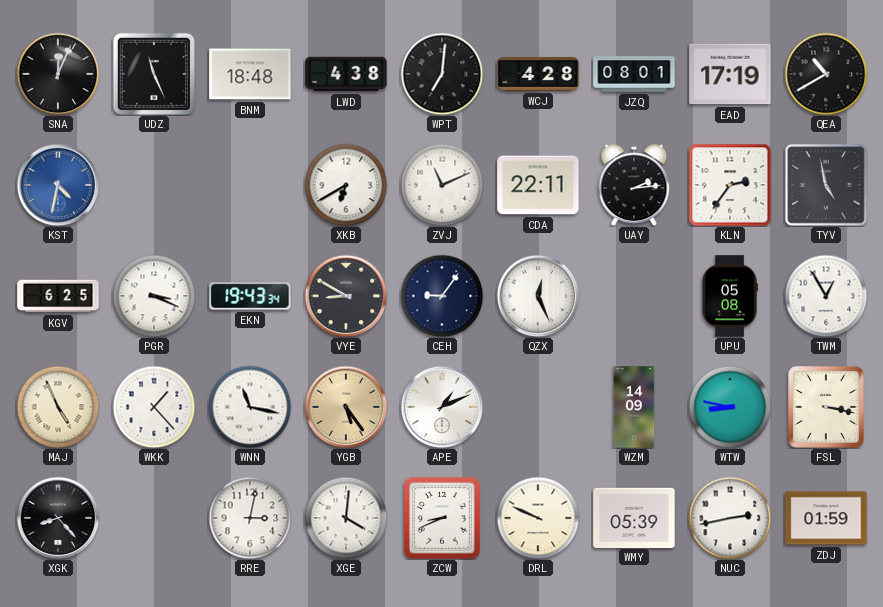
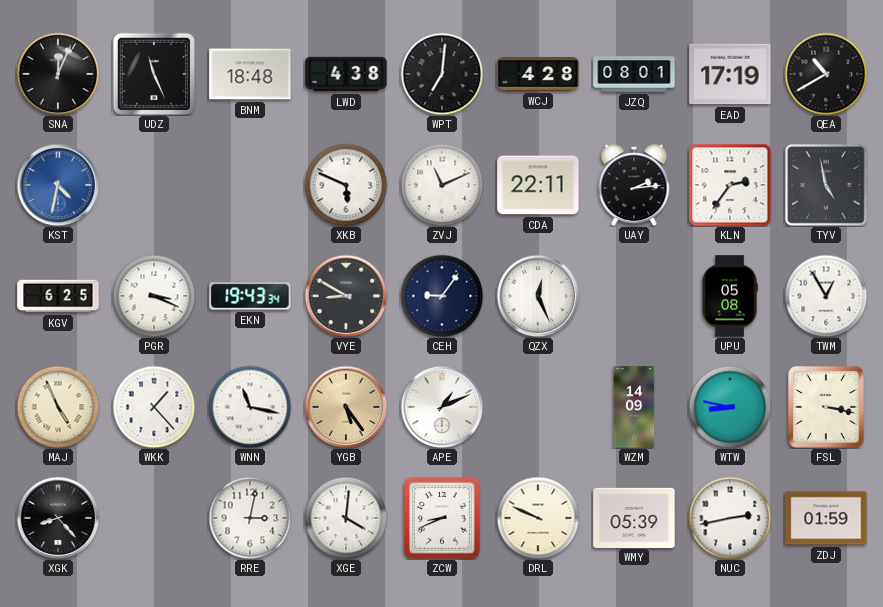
XKB: 6:40 -> 5:49
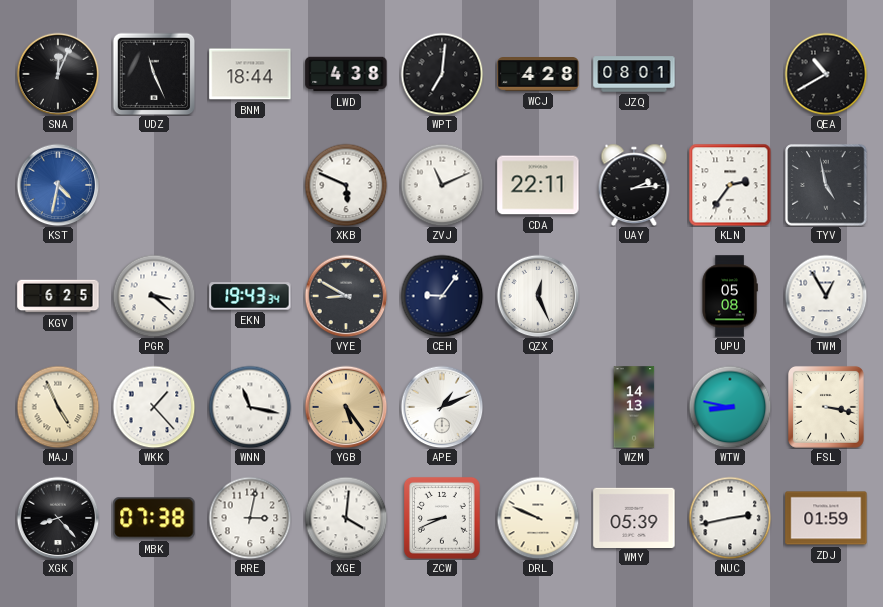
BNM: 18:48 -> 18:44
EAD: 17:19 -> none
PGR: 3:19 -> 3:22
WZM: 14:09 -> 14:13
MBK: none -> 07:38
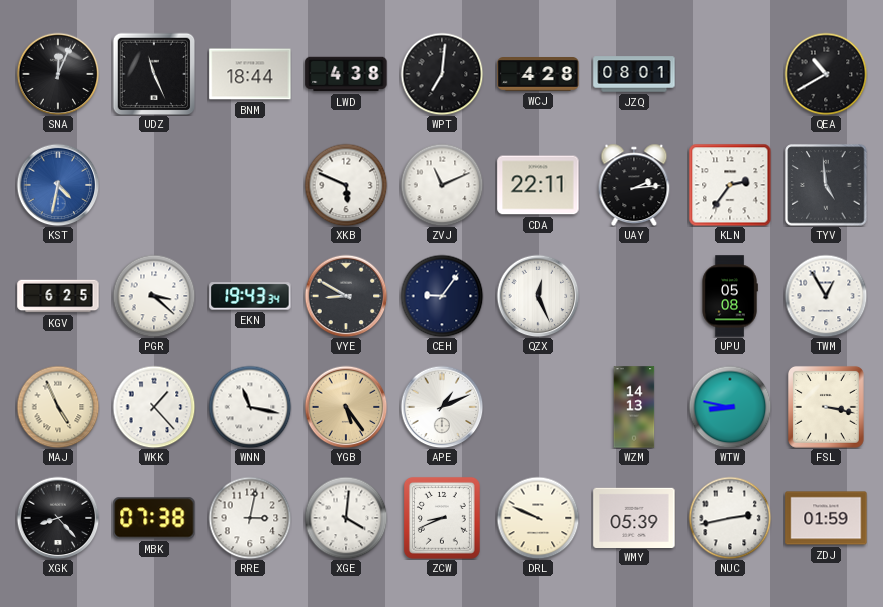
TYV: 4:58 -> 4:59
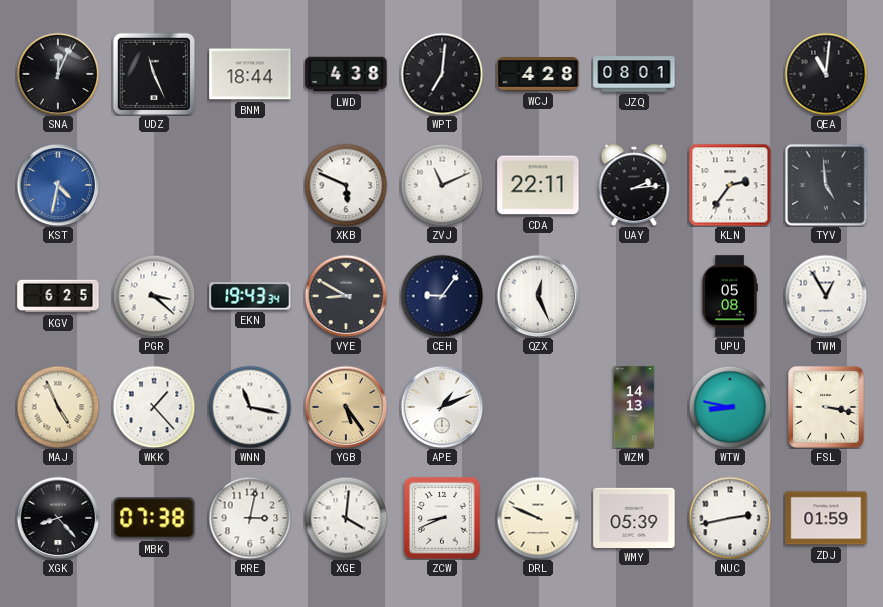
QEA: 10:40 -> 11:01
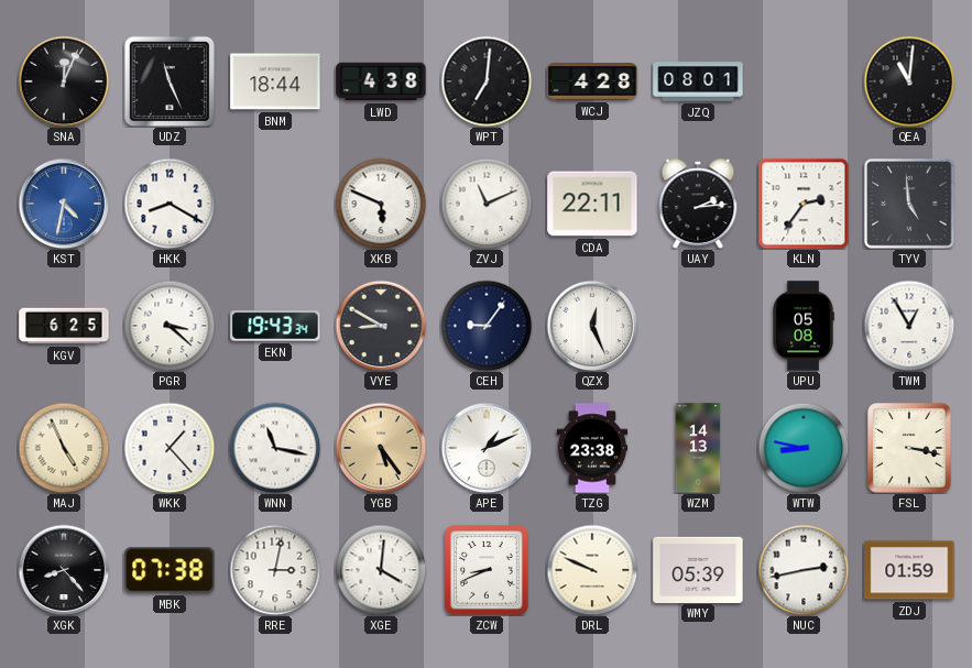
HKK: none -> 8:20
TZG: none -> 23:38
